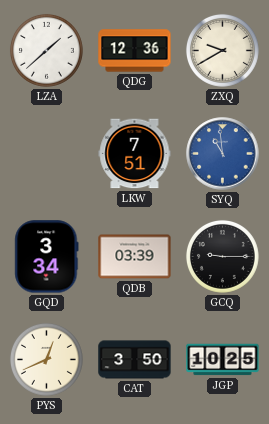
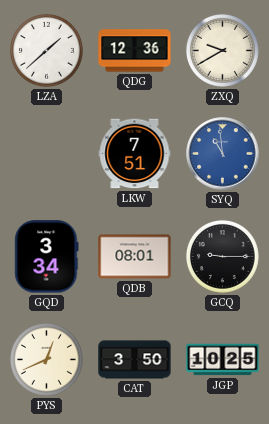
QDB: 03:39 -> 08:01
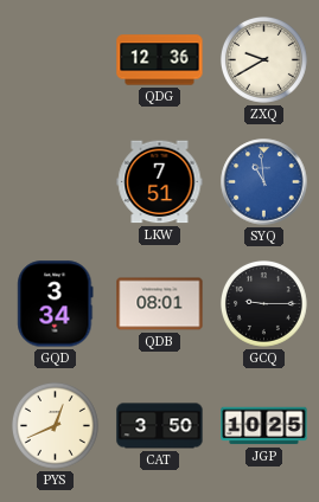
LZA: 1:38 -> none
